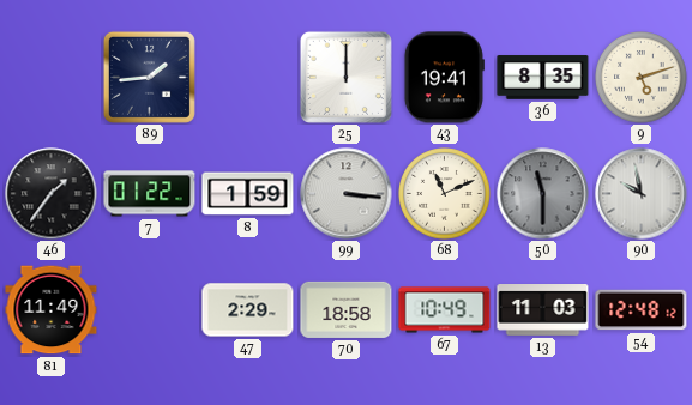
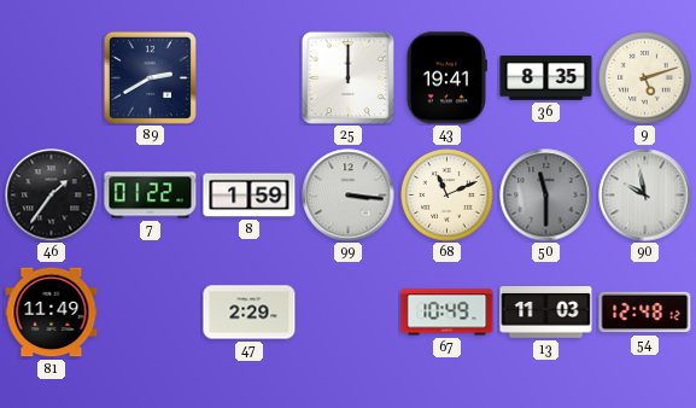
89: 1:44 -> 2:40
70: 18:58 -> none
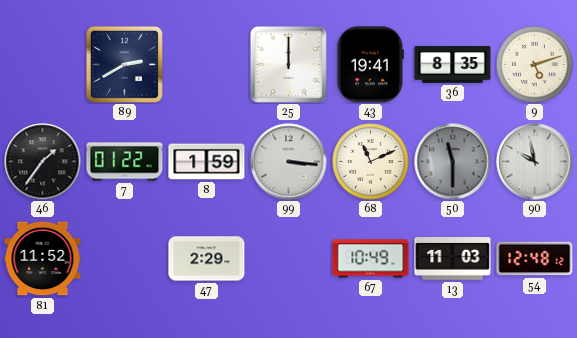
81: 11:49 -> 11:52
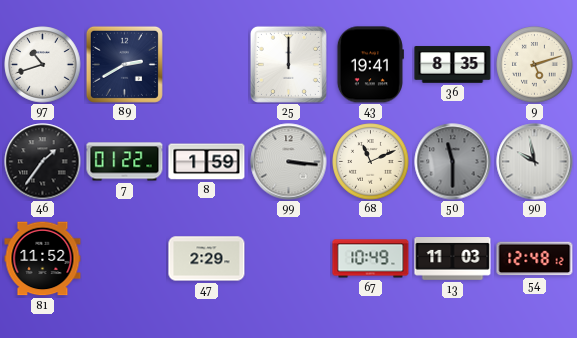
97: none -> 10:42
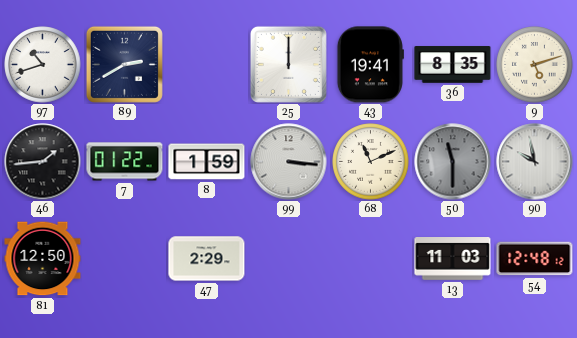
46: 1:36 -> 1:44
81: 11:52 -> 12:50
67: 10:49 -> none
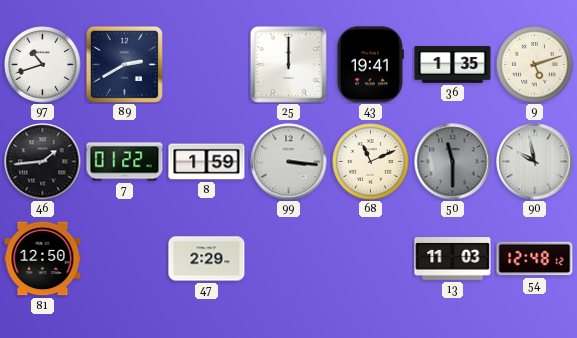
36: 8:35 -> 1:35
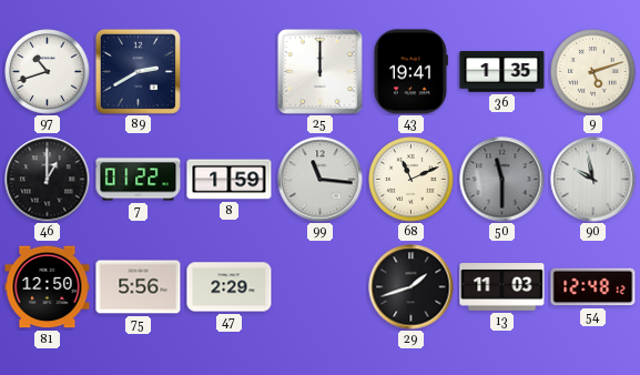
46: 1:44 -> 1:00
99: 3:16 -> 11:16
75: none -> 5:56
29: none -> 1:42
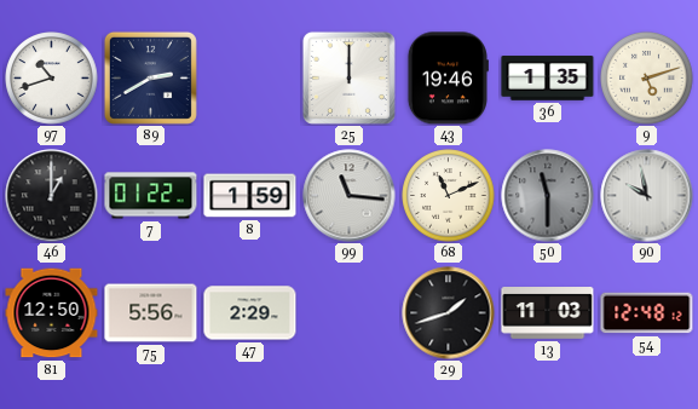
43: 19:41 -> 19:46
